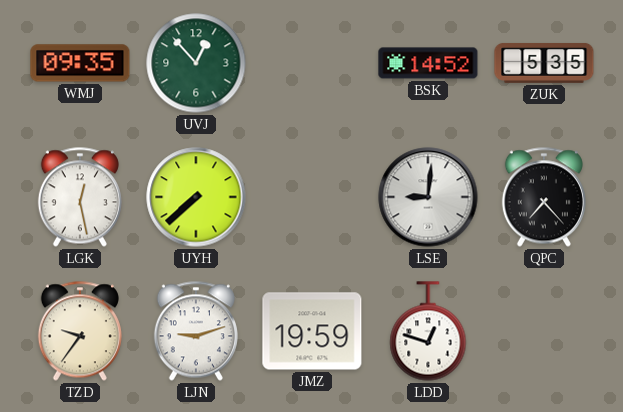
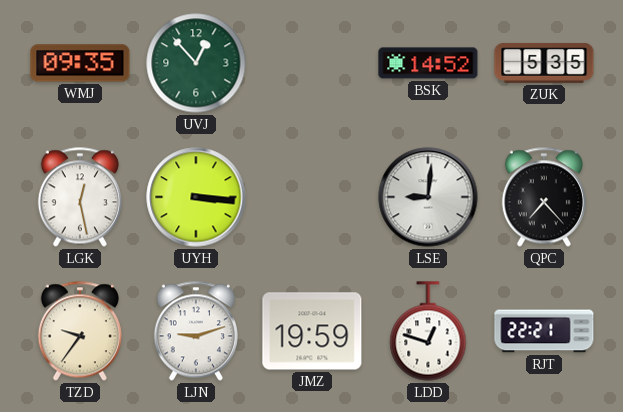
UYH: 7:38 -> 3:16
RJT: none -> 22:21
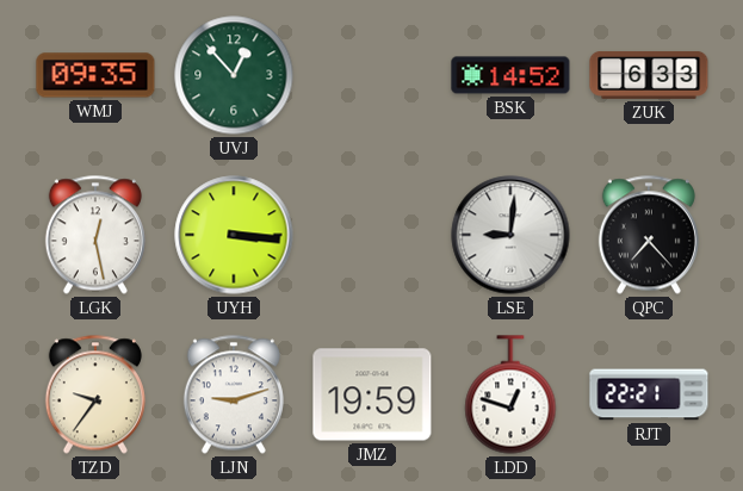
ZUK: 5:35 -> 6:33
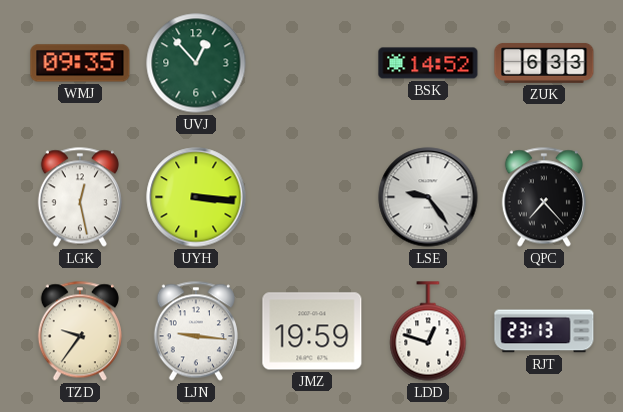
LSE: 9:01 -> 9:24
LJN: 9:12 -> 9:16
RJT: 22:21 -> 23:13
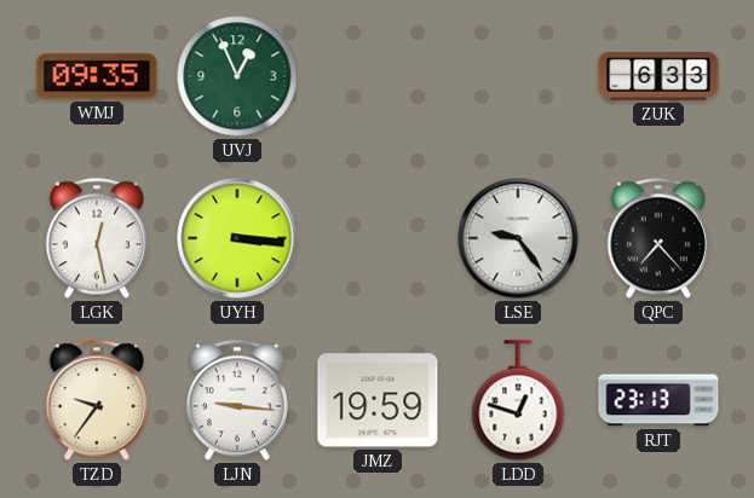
UVJ: 12:53 -> 12:56
BSK: 14:52 -> none
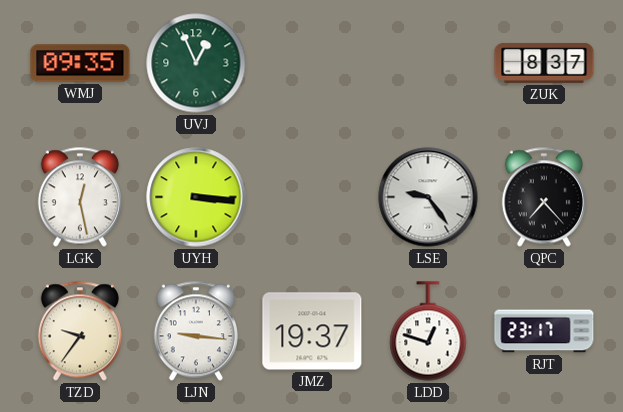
ZUK: 6:33 -> 8:37
JMZ: 19:59 -> 19:37
RJT: 23:13 -> 23:17
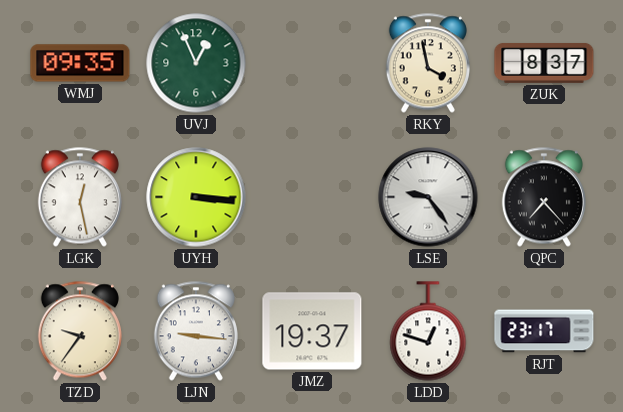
RKY: none -> 3:58
